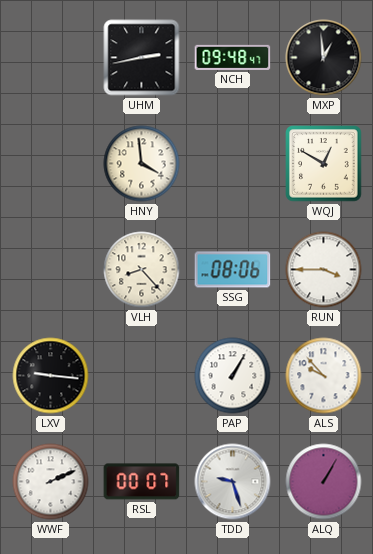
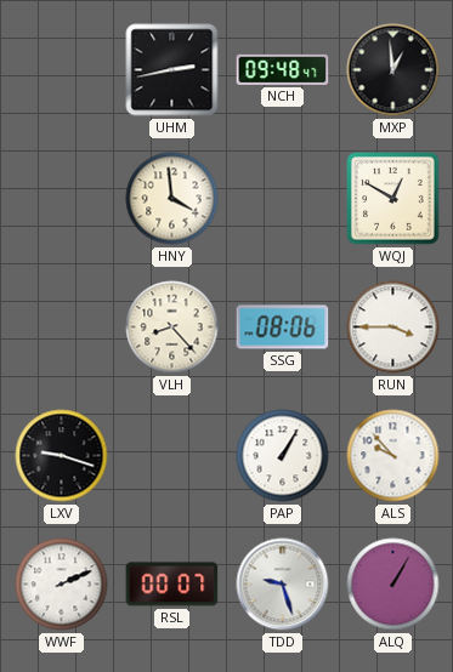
LXV: 9:16 -> 9:18
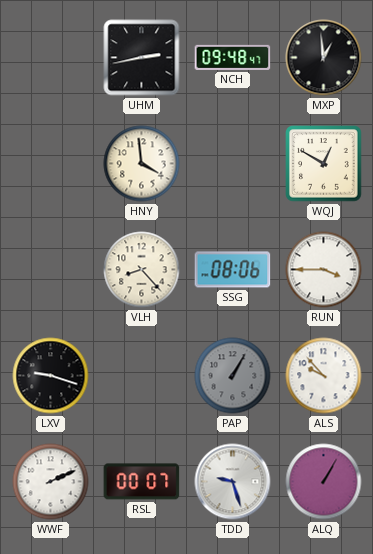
PAP dial: white -> grey
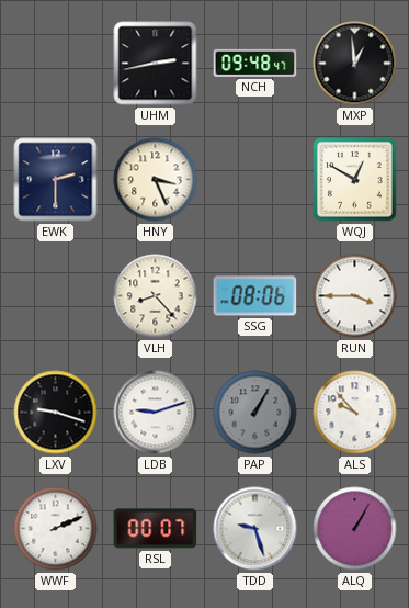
EWK: none -> 2:30
HNY: 3:59 -> 3:26
LDB: none -> 9:12
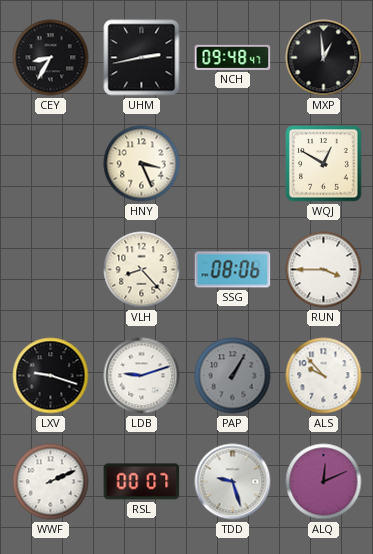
CEY: none -> 8:35
EWK: 2:30 -> none
ALQ: 1:05 -> 12:11
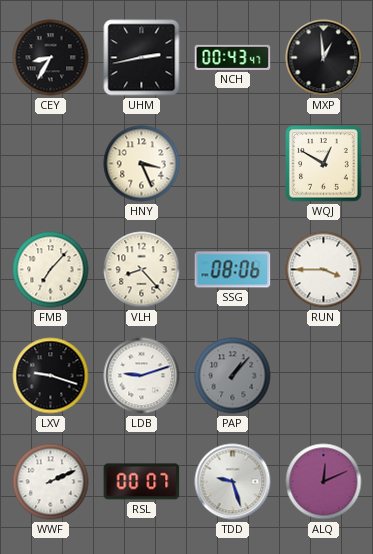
NCH: 09:48 -> 00:43
FMB: none -> 7:07
PAP: 1:05 -> 1:07
ALS: 9:53 -> none
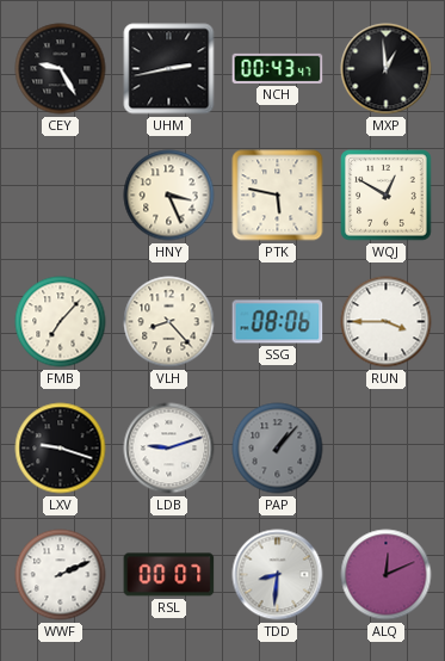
CEY: 8:35 -> 9:25
PTK: none -> 5:47
TDD: 9:27 -> 8:31
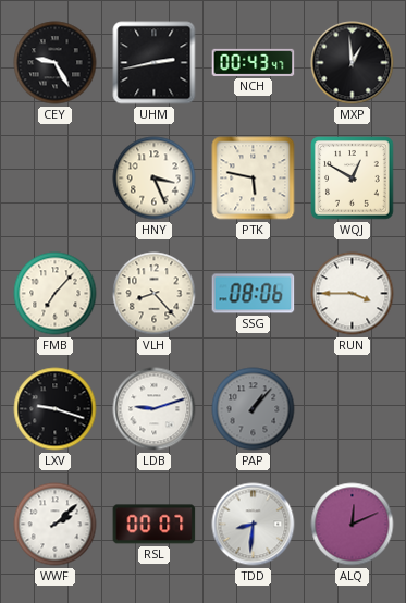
WWF: 2:11 -> 2:08
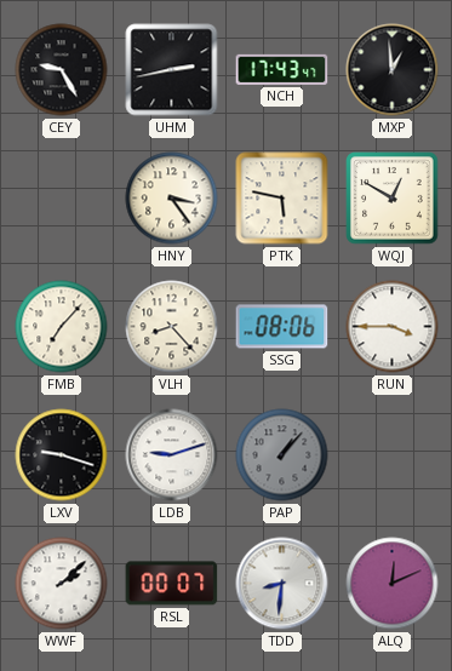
NCH: 00:43 -> 17:43
HNY: 3:26 -> 3:24
